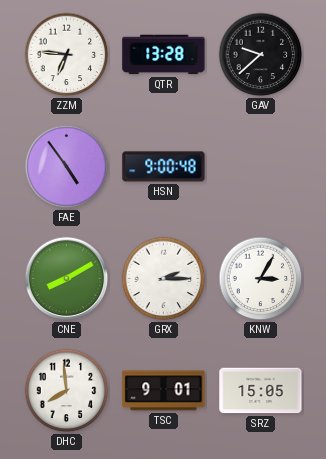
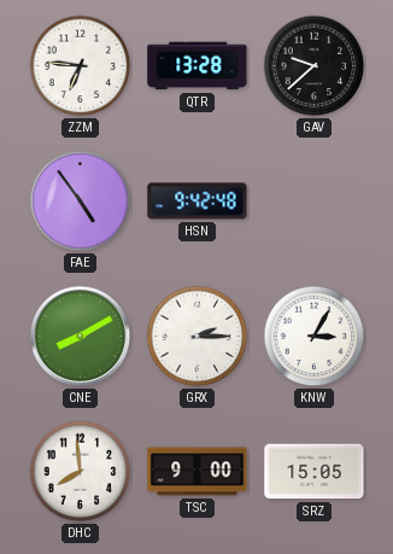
HSN: 9:00 -> 9:42
TSC: 9:01 -> 9:00
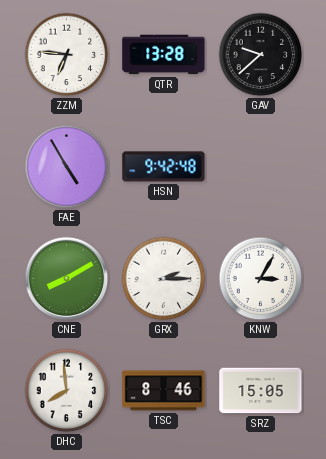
FAE: 4:54 -> 4:55
TSC: 9:00 -> 8:46
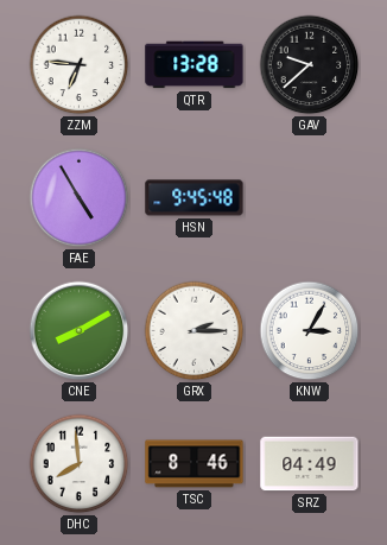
HSN: 9:42 -> 9:45
SRZ: 15:05 -> 04:49
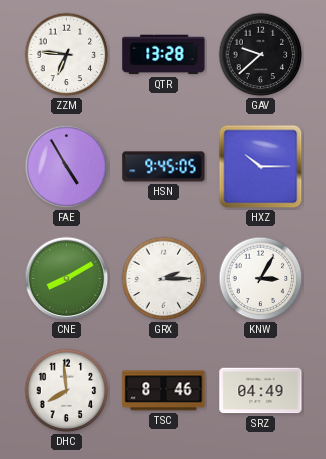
HSN: 9:45:48 -> 9:45:05
HXZ: none -> 10:15
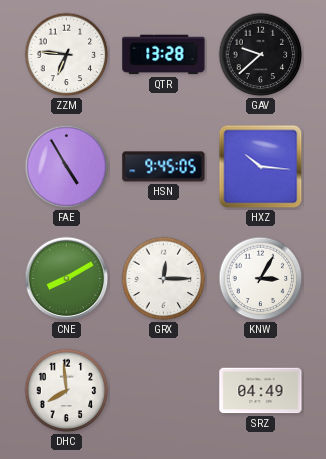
HXZ: 10:15 -> 10:16
GRX: 2:15 -> 12:15
TSC: 8:46 -> none
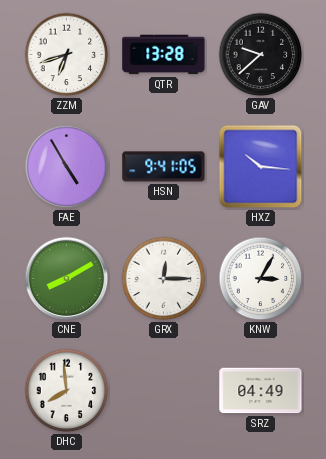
ZZM: 6:46 -> 6:42
HSN: 9:45 -> 9:41
